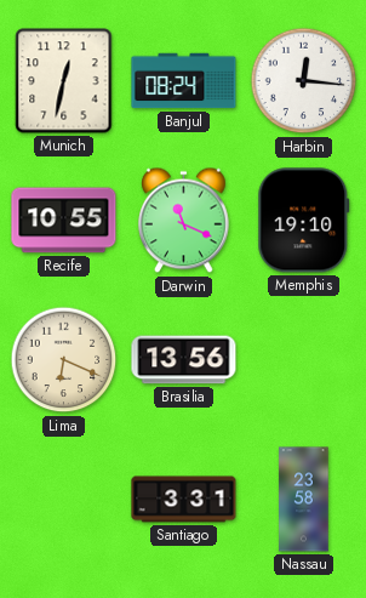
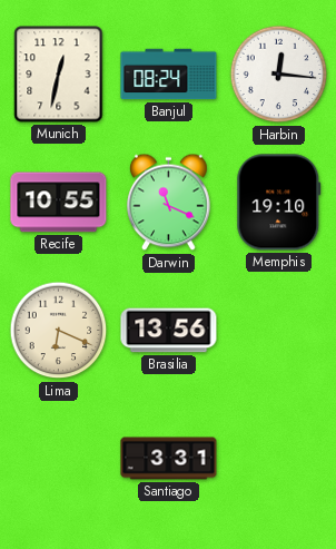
Nassau: 23:58 -> none
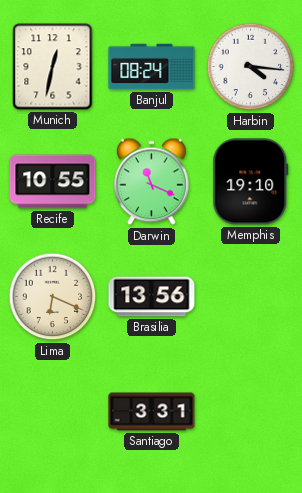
Harbin: 12:16 -> 4:16
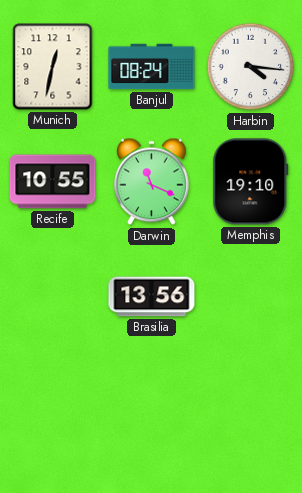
Lima: 6:19 -> none
Santiago: 3:31 -> none
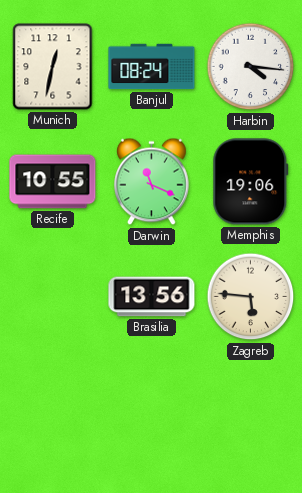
Memphis: 19:10 -> 19:06
Zagreb: none -> 5:46
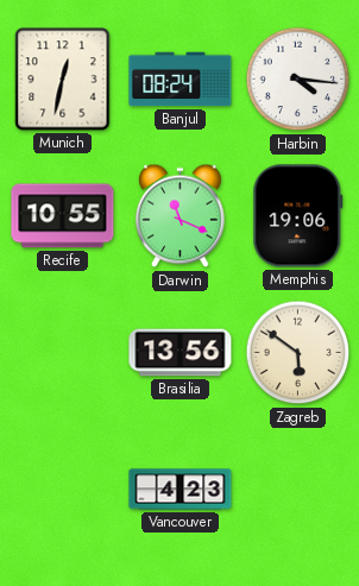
Zagreb: 5:46 -> 5:51
Vancouver: none -> 4:23
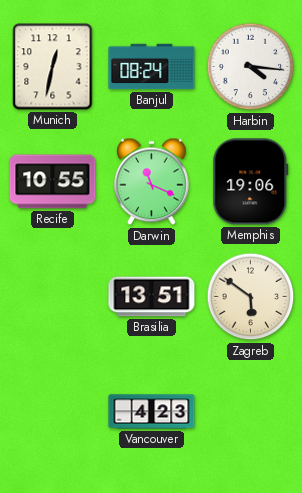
Brasilia: 13:56 -> 13:51
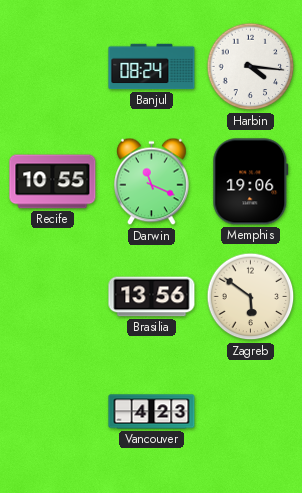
Munich: 12:32 -> none
Brasilia: 13:51 -> 13:56
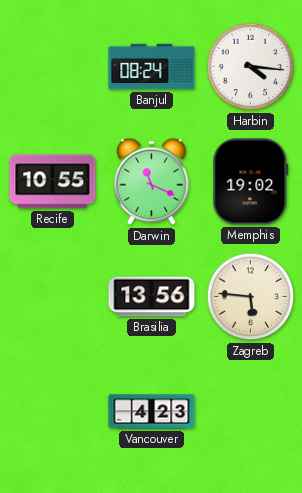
Memphis: 19:06 -> 19:02
Zagreb: 5:51 -> 5:46
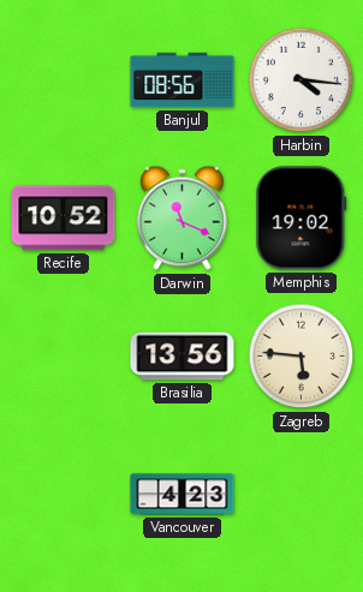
Banjul: 08:24 -> 08:56
Recife: 10:55 -> 10:52
